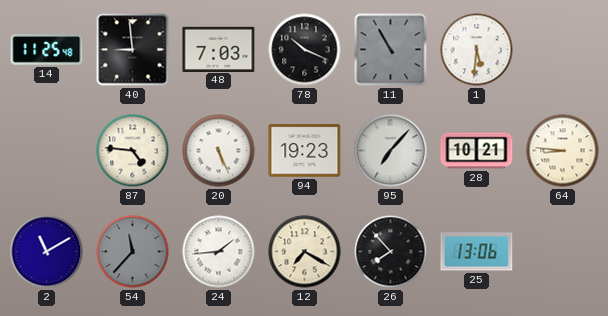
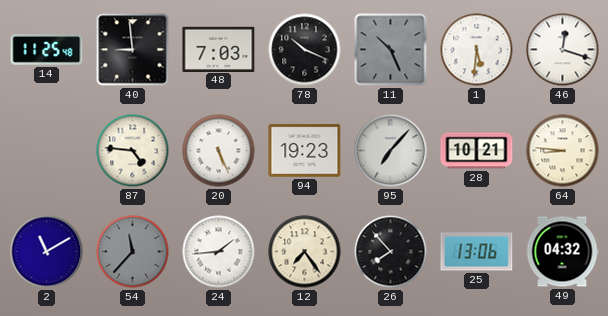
11: 10:55 -> 10:26
46: none -> 12:18
12: 7:20 -> 7:24
49: none -> 04:32
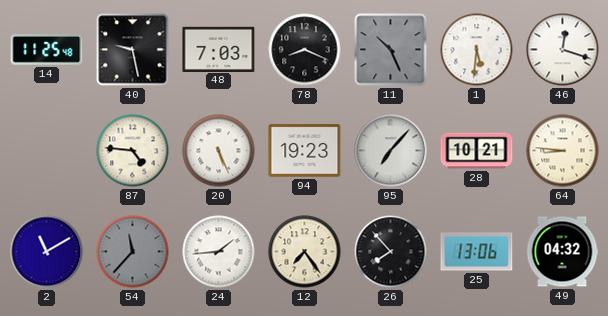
40: 8:59 -> 9:28
78: 10:19 -> 8:19
